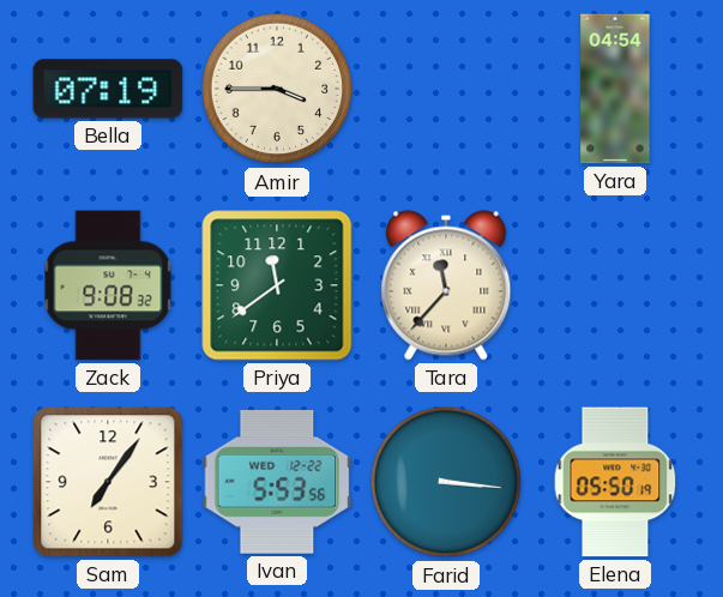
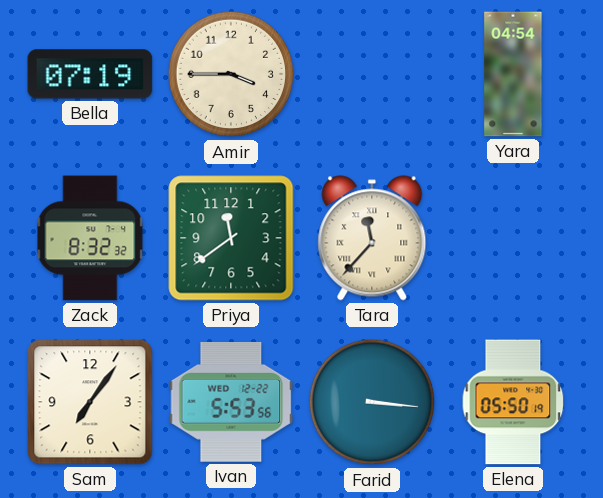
Zack: 9:08 -> 8:32
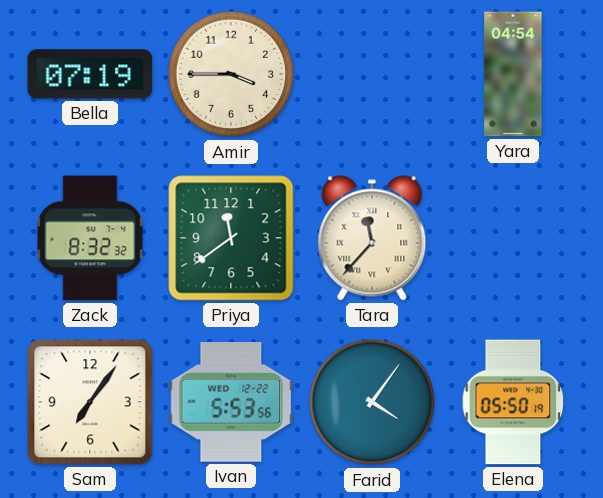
Farid: 3:16 -> 4:06
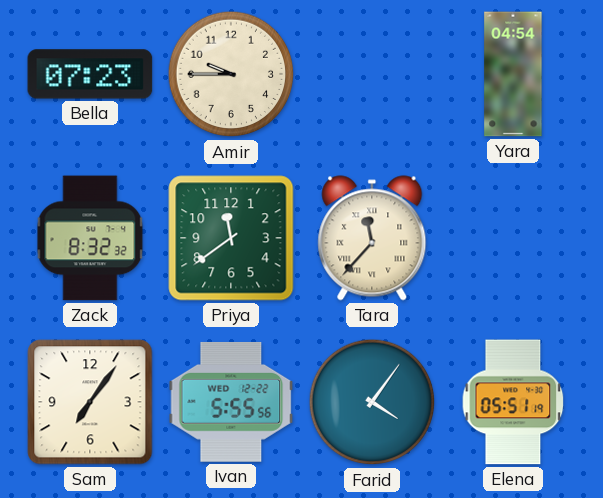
Bella: 07:19 -> 07:23
Amir: 3:45 -> 9:45
Ivan: 5:53 -> 5:55
Elena: 05:50 -> 05:51
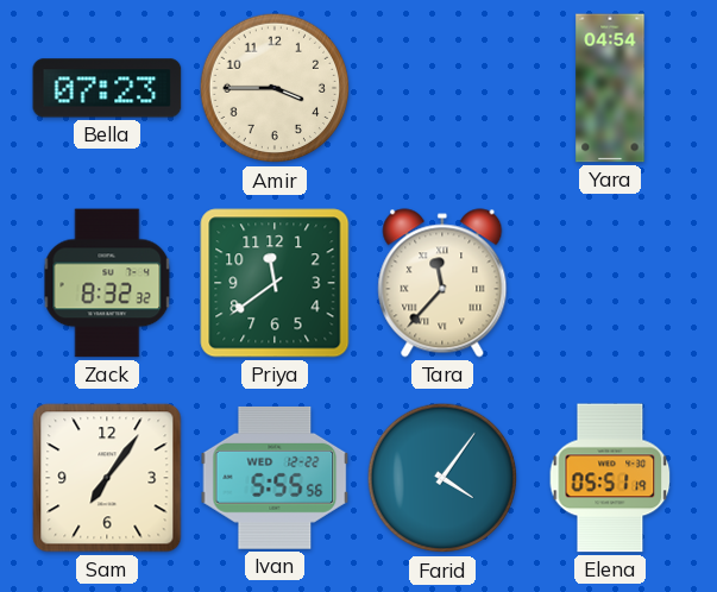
Amir: 9:45 -> 3:45
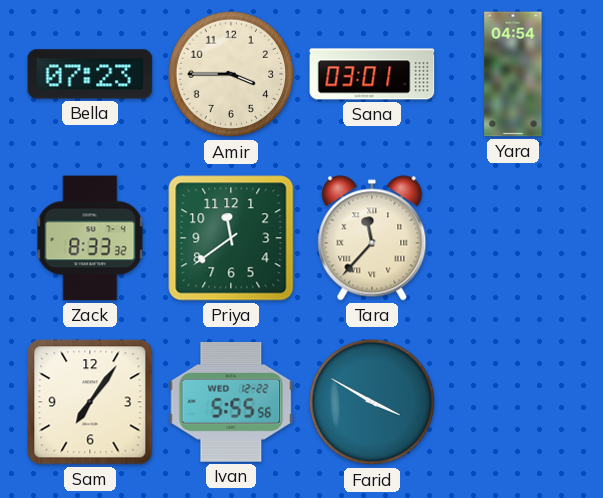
Sana: none -> 03:01
Zack: 8:32 -> 8:33
Farid: 4:06 -> 3:50
Elena: 05:51 -> none
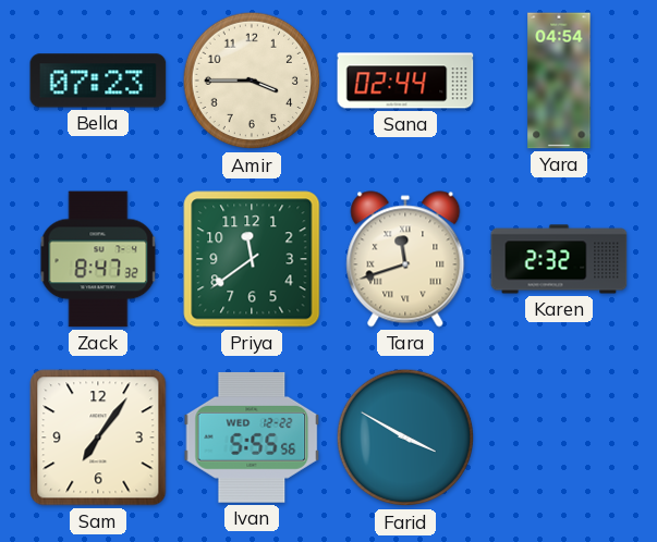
Sana: 03:01 -> 02:44
Zack: 8:33 -> 8:47
Tara: 11:37 -> 11:42
Karen: none -> 2:32
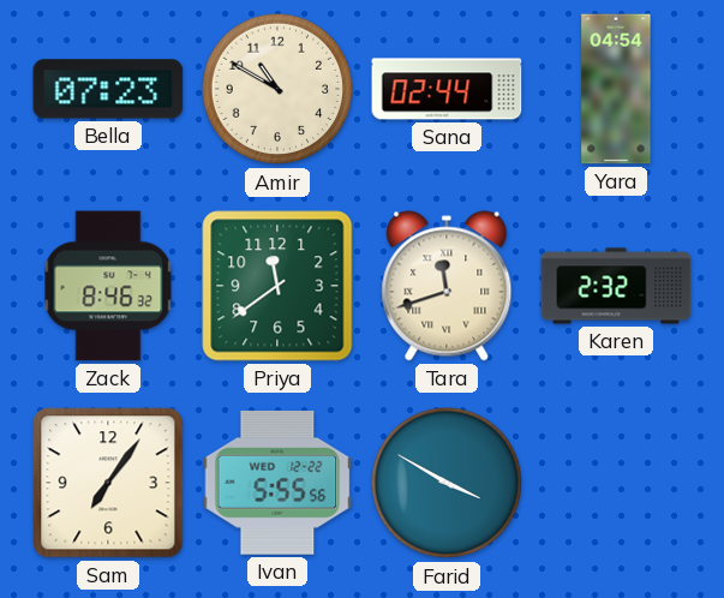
Amir: 3:45 -> 10:50
Zack: 8:47 -> 8:46
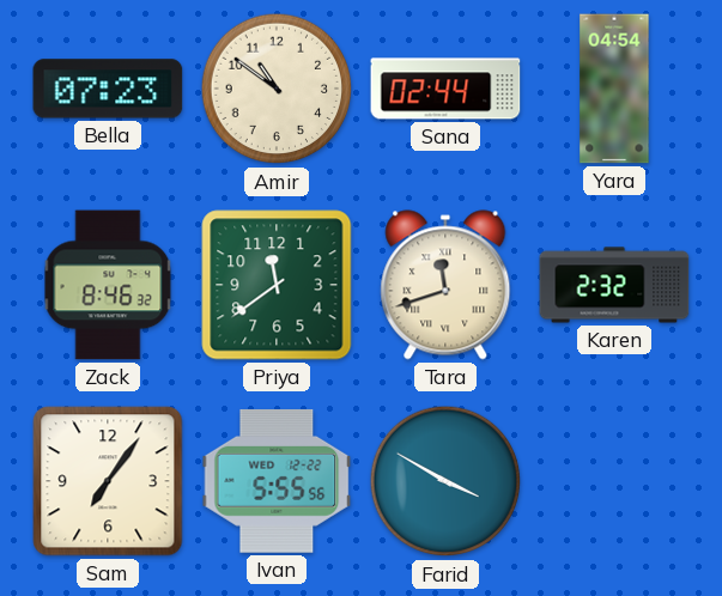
Amir: 10:50 -> 10:51
